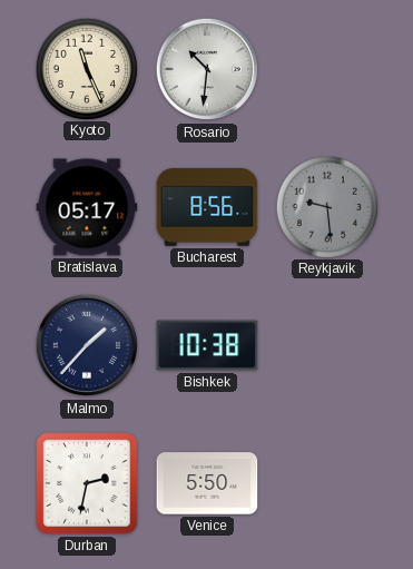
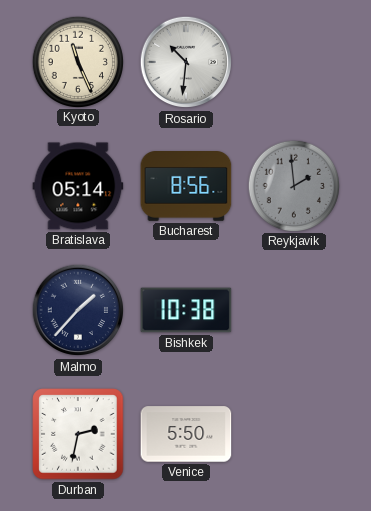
Bratislava: 05:17 -> 05:14
Reykjavik: 9:29 -> 1:59
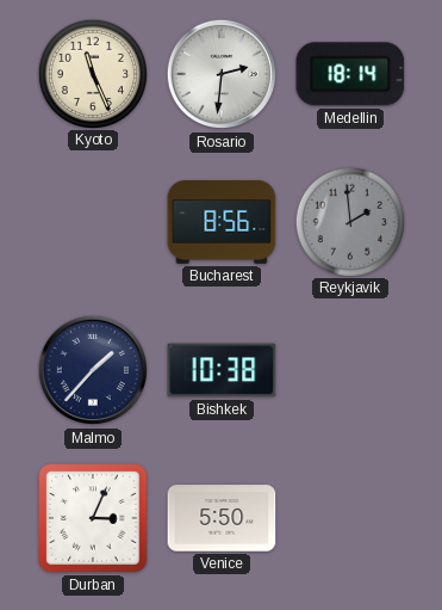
Rosario: 10:31 -> 2:31
Medellin: none -> 18:14
Bratislava: 05:14 -> none
Durban: 2:32 -> 3:04
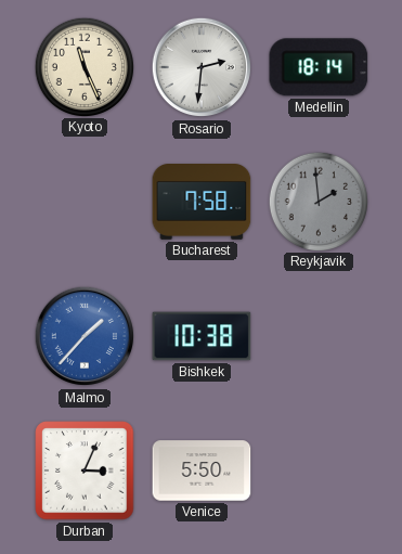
Bucharest: 8:56 -> 7:58
Malmo dial: navy -> blue
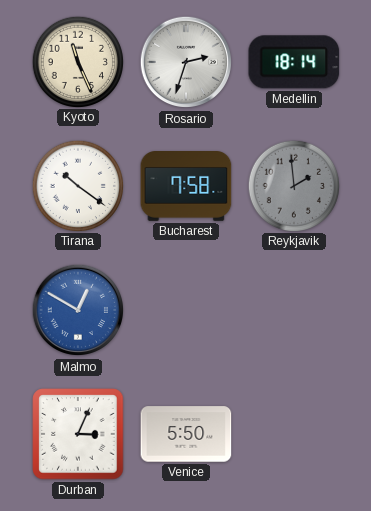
Rosario: 2:31 -> 2:33
Tirana: none -> 10:21
Malmo: 1:37 -> 12:50
Bishkek: 10:38 -> none
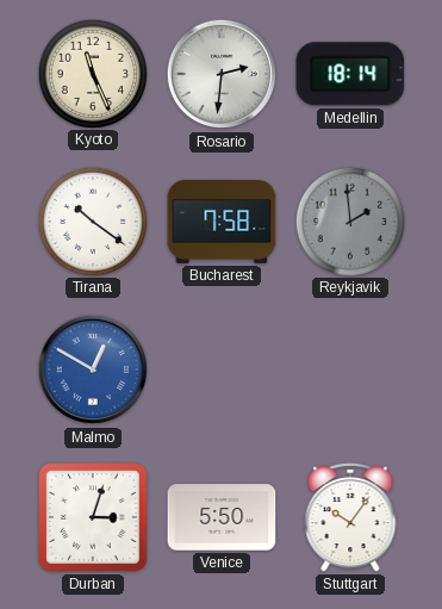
Rosario: 2:33 -> 2:31
Durban: 3:04 -> 3:03
Stuttgart: none -> 10:06
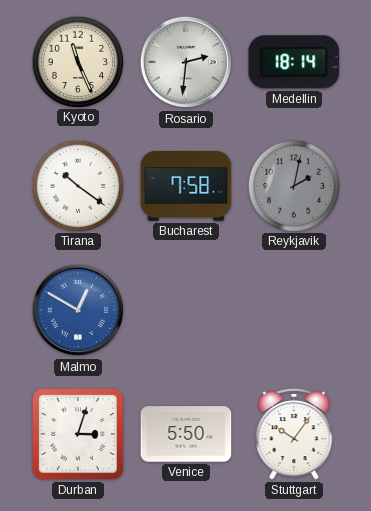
Reykjavik: 1:59 -> 2:02
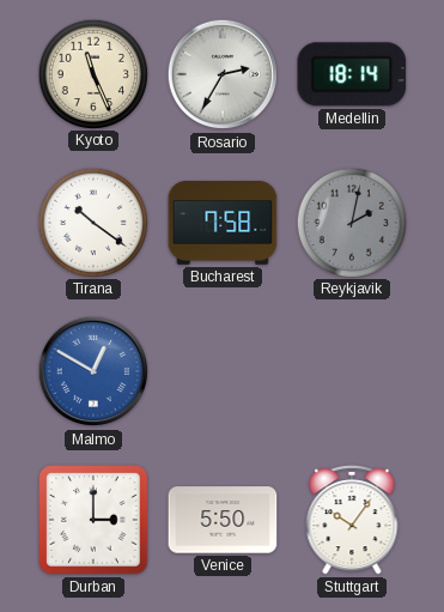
Rosario: 2:31 -> 2:35
Durban: 3:03 -> 3:00
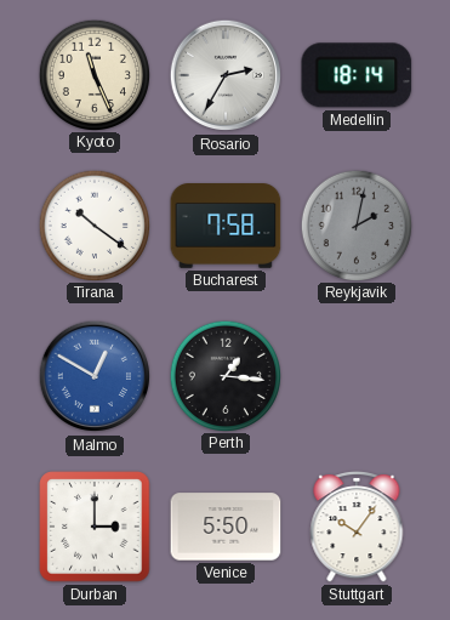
Perth: none -> 1:16
